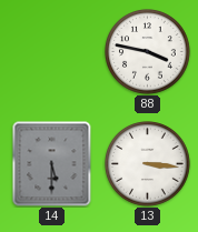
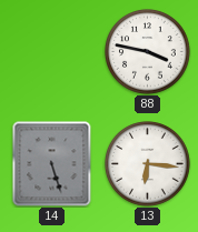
14: 5:30 -> 5:27
13: 3:16 -> 6:16
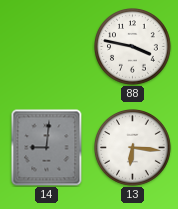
14: 5:27 -> 9:01
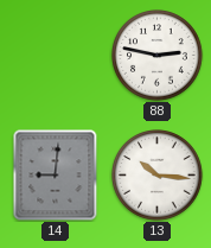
88: 3:47 -> 2:47
13: 6:16 -> 10:16
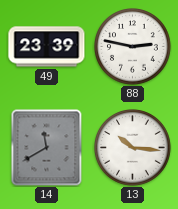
49: none -> 23:39
14: 9:01 -> 11:40
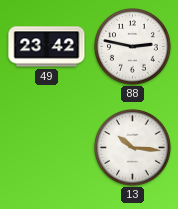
49: 23:39 -> 23:42
14: 11:40 -> none
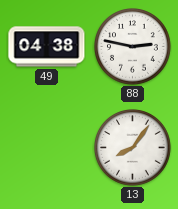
49: 23:42 -> 04:38
13: 10:16 -> 8:06
